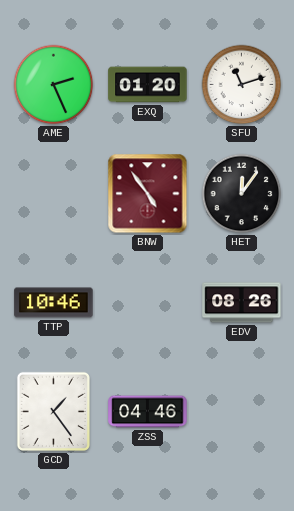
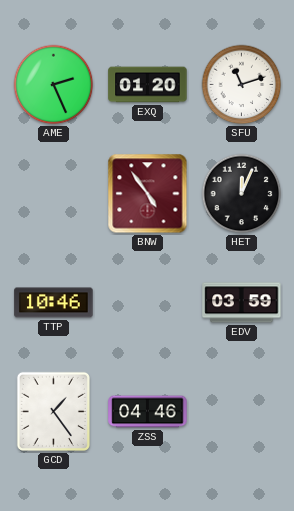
HET: 12:06 -> 12:04
EDV: 08:26 -> 03:59
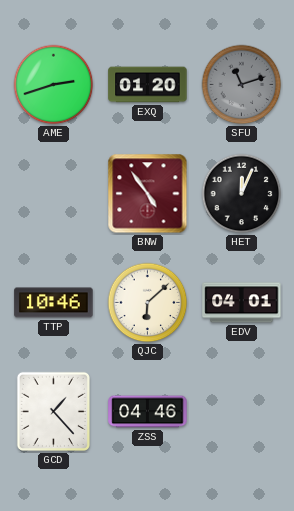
AME: 2:26 -> 2:42
SFU dial: white -> grey
QJC: none -> 6:08
EDV: 03:59 -> 04:01
GCD: 1:24 -> 1:23
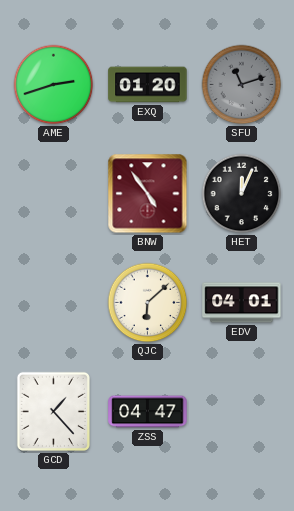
TTP: 10:46 -> none
ZSS: 04:46 -> 04:47
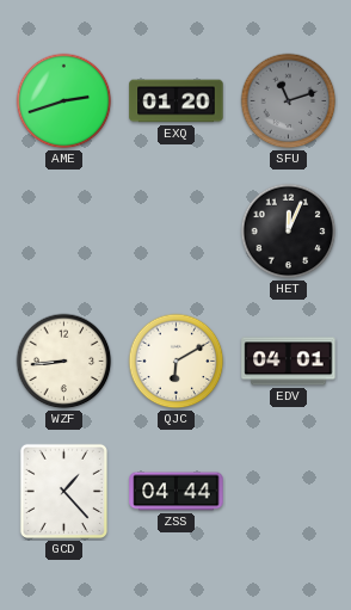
BNW: 4:54 -> none
WZF: none -> 8:44
QJC: 6:08 -> 6:10
ZSS: 04:47 -> 04:44
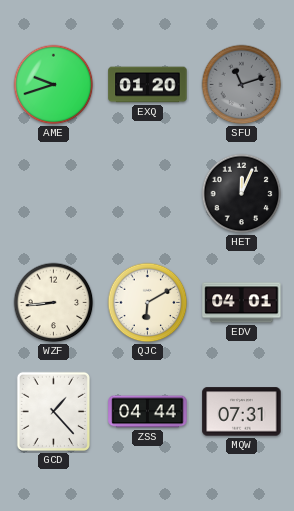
AME: 2:42 -> 9:42
MQW: none -> 07:31
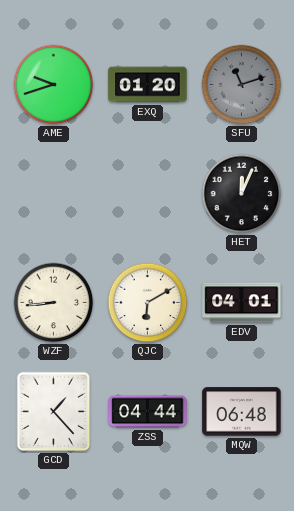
MQW: 07:31 -> 06:48
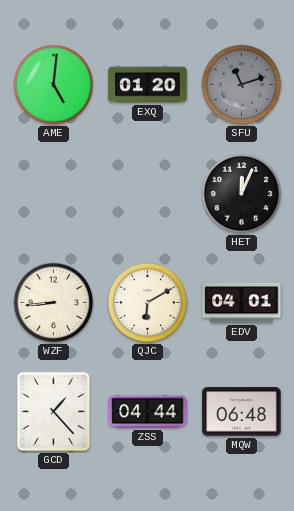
AME: 9:42 -> 5:01
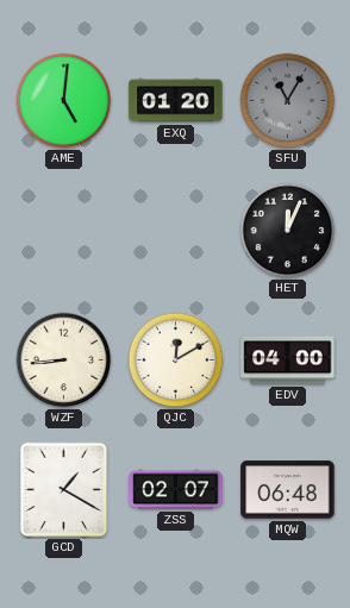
SFU: 11:12 -> 11:05
QJC: 6:10 -> 12:10
EDV: 04:01 -> 04:00
GCD: 1:23 -> 1:20
ZSS: 04:44 -> 02:07
